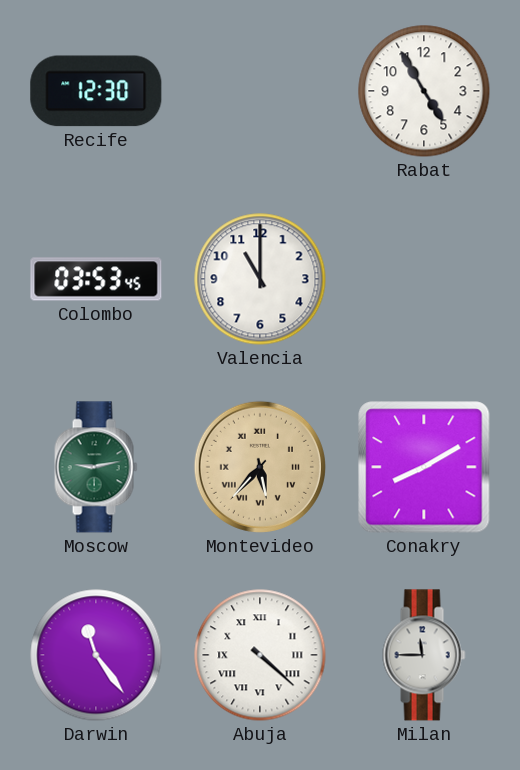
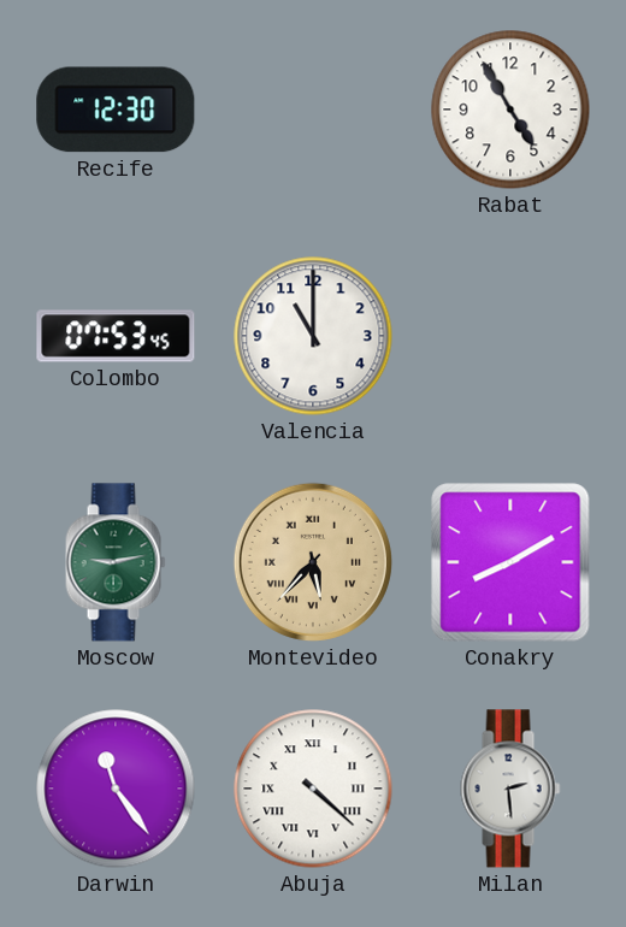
Colombo: 03:53 -> 07:53
Milan: 11:45 -> 2:29
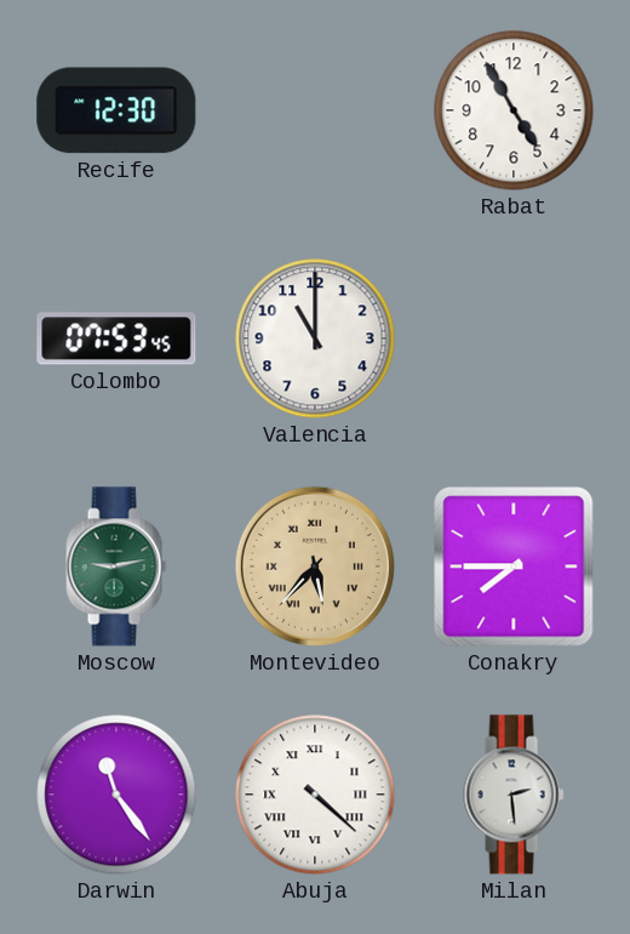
Conakry: 8:10 -> 7:45
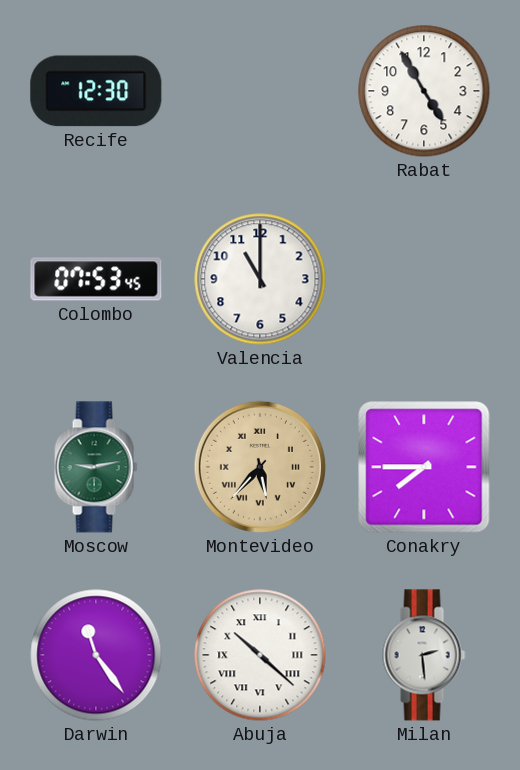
Abuja: 4:22 -> 10:22
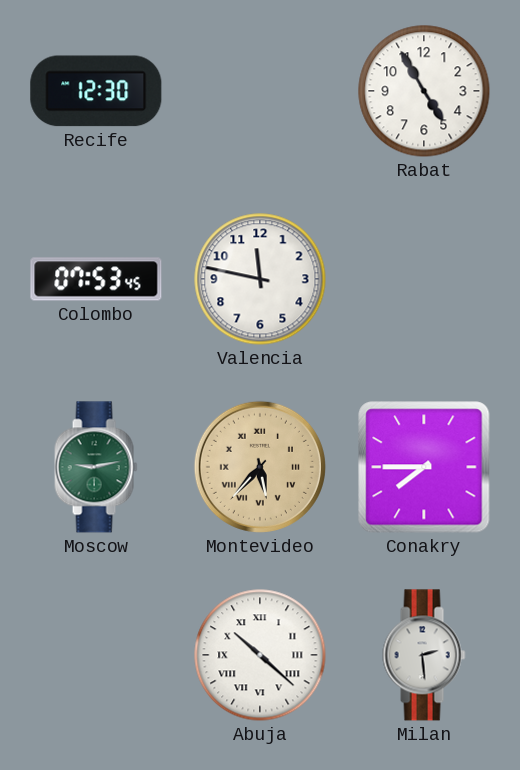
Valencia: 11:00 -> 11:47
Darwin: 11:24 -> none
